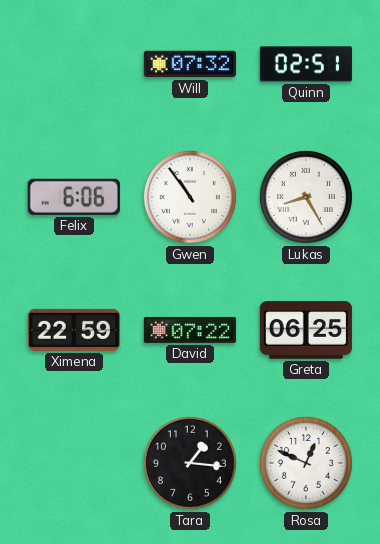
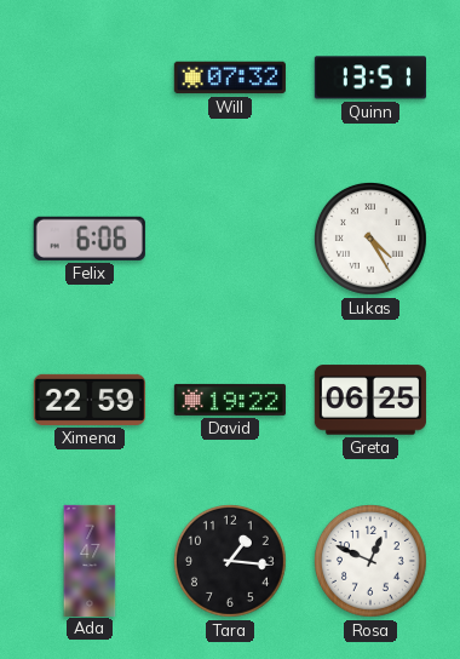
Quinn: 02:51 -> 13:51
Gwen: 10:54 -> none
Lukas: 8:25 -> 4:25
David: 07:22 -> 19:22
Ada: none -> 7:47
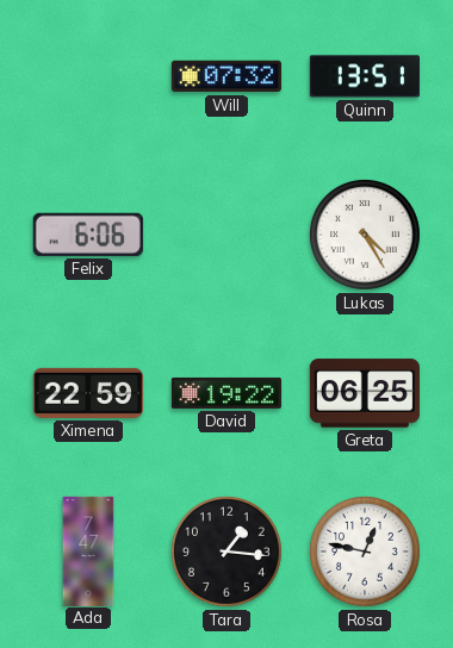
Rosa: 12:49 -> 12:47
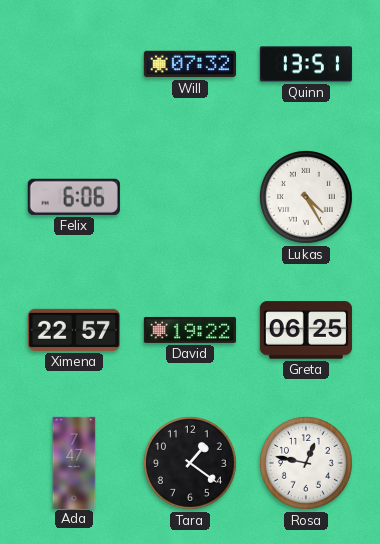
Ximena: 22:59 -> 22:57
Tara: 1:16 -> 1:21
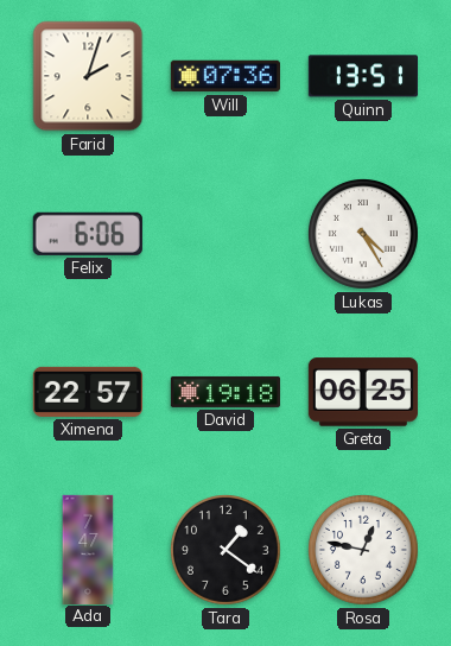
Farid: none -> 2:03
Will: 07:32 -> 07:36
David: 19:22 -> 19:18
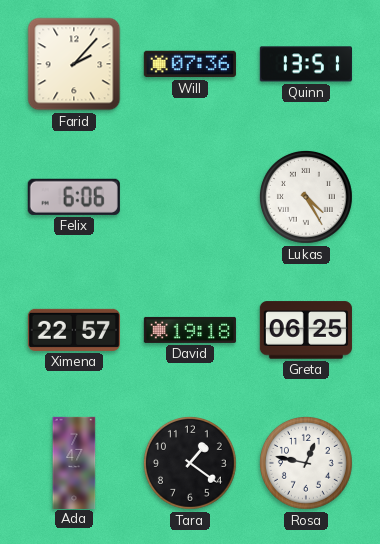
Farid: 2:03 -> 2:07
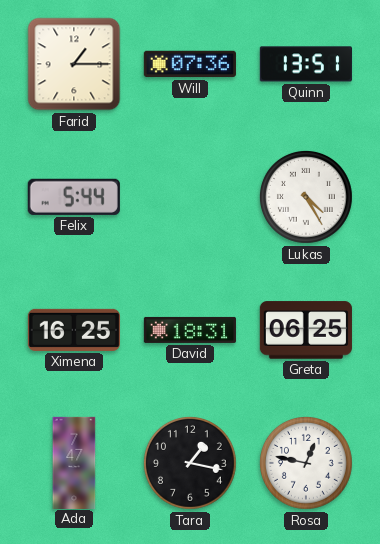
Farid: 2:07 -> 1:15
Felix: 6:06 -> 5:44
Ximena: 22:57 -> 16:25
David: 19:18 -> 18:31
Tara: 1:21 -> 1:17
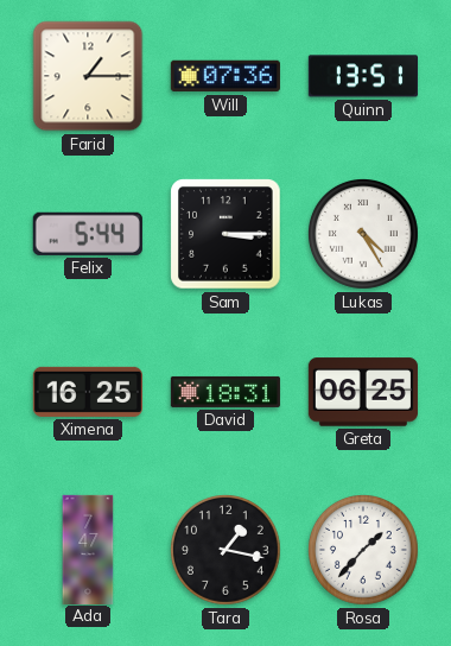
Sam: none -> 3:15
Rosa: 12:47 -> 1:37
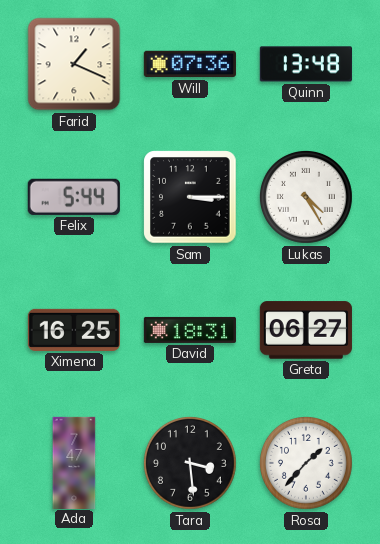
Farid: 1:15 -> 1:19
Quinn: 13:51 -> 13:48
Greta: 06:25 -> 06:27
Tara: 1:17 -> 3:29
